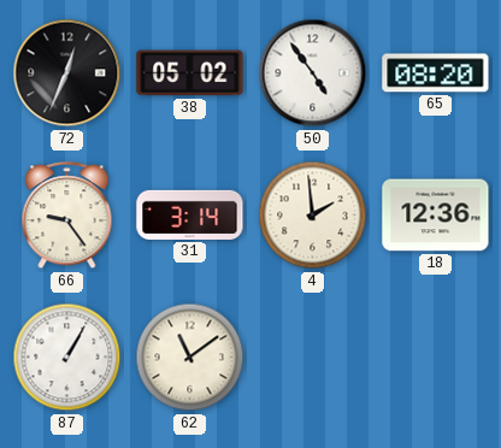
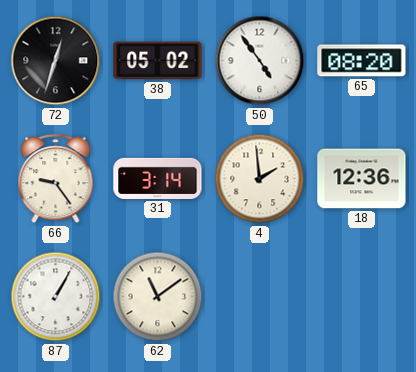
72: 12:34 -> 12:33
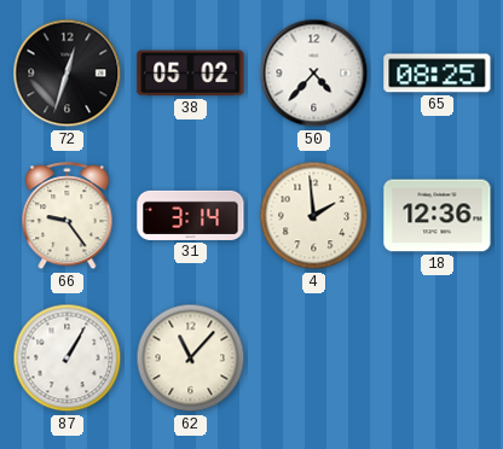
50: 4:54 -> 4:37
65: 08:20 -> 08:25
62: 11:09 -> 11:07
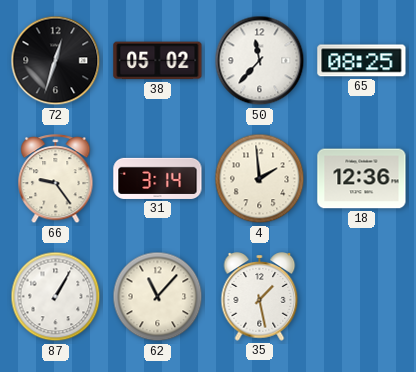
50: 4:37 -> 11:37
35: none -> 1:28
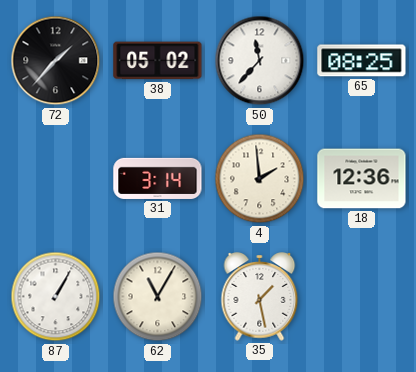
72: 12:33 -> 1:37
66: 9:24 -> none
62: 11:07 -> 11:05
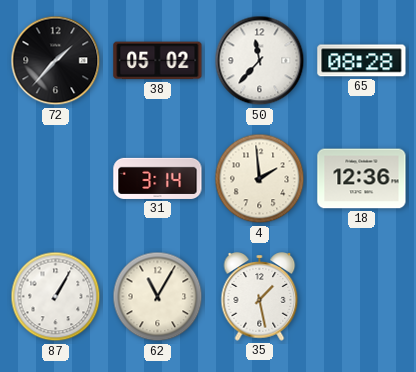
65: 08:25 -> 08:28
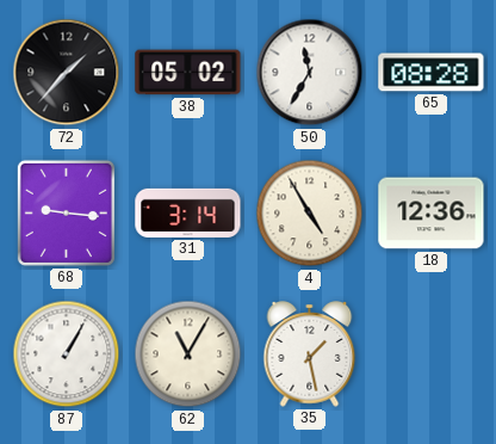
50: 11:37 -> 11:35
68: none -> 9:16
4: 1:59 -> 4:55
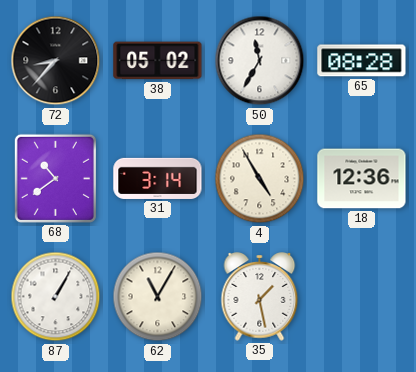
72: 1:37 -> 8:37
68: 9:16 -> 10:39
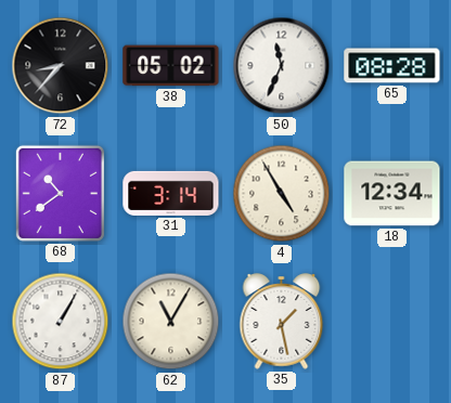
50: 11:35 -> 11:34
18: 12:36 -> 12:34
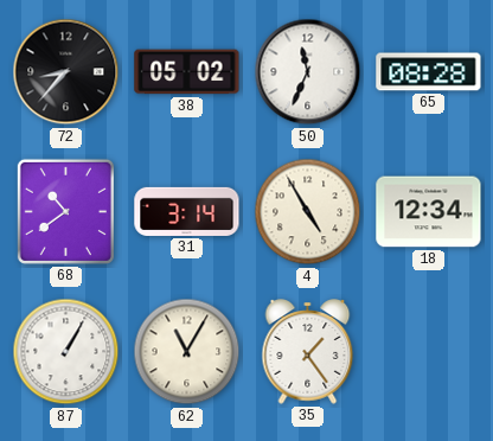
35: 1:28 -> 1:24
